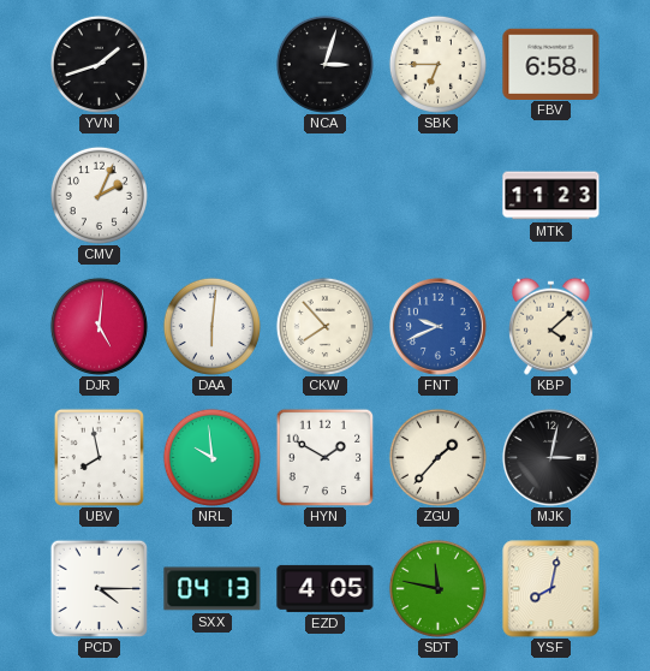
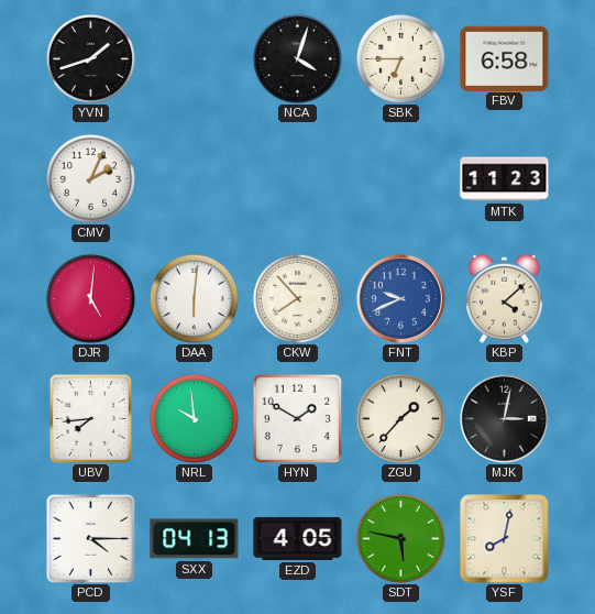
NCA: 3:03 -> 4:03
UBV: 7:58 -> 7:44
SDT: 11:47 -> 5:47
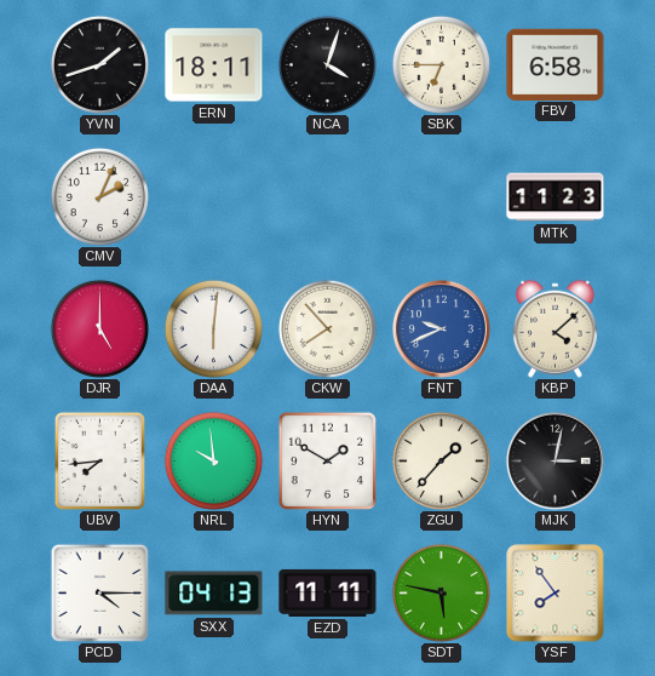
ERN: none -> 18:11
DJR: 5:01 -> 5:00
EZD: 4:05 -> 11:11
YSF: 8:02 -> 7:54
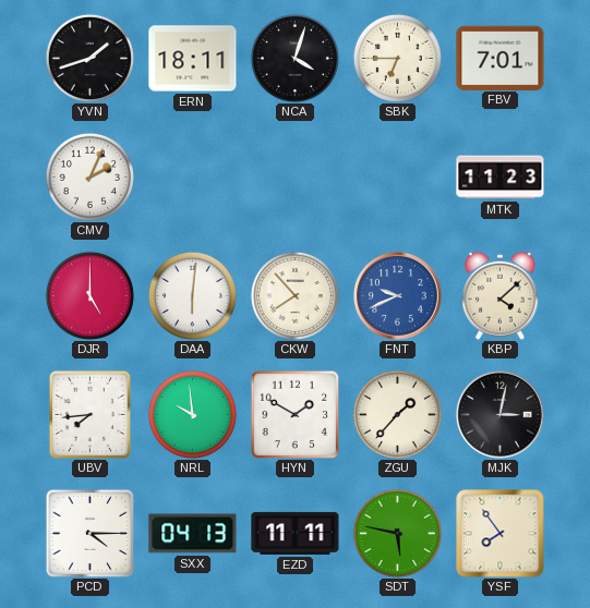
FBV: 6:58 -> 7:01
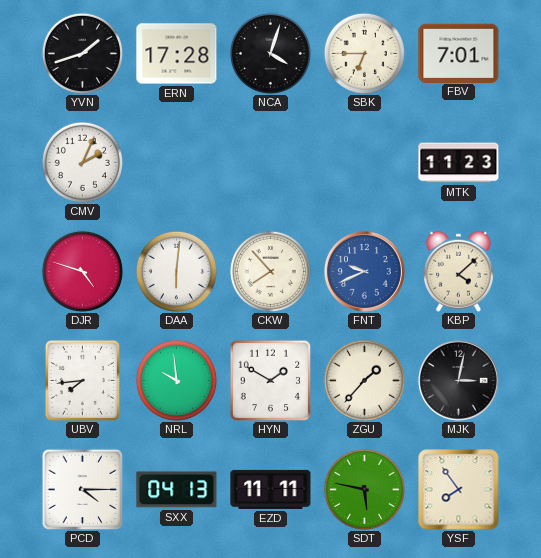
ERN: 18:11 -> 17:28
DJR: 5:00 -> 4:48
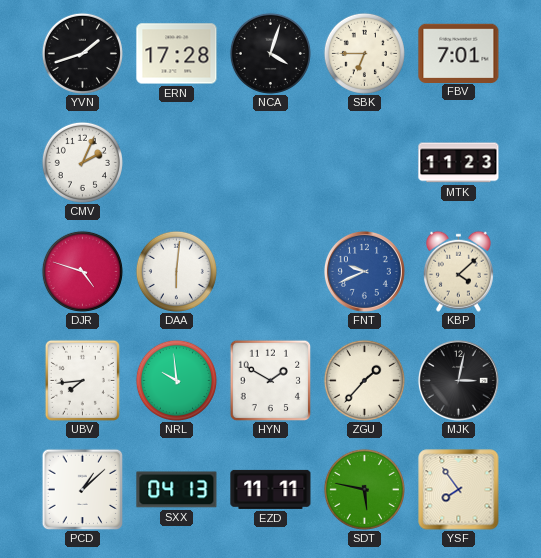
CKW: 7:53 -> none
PCD: 4:15 -> 1:08
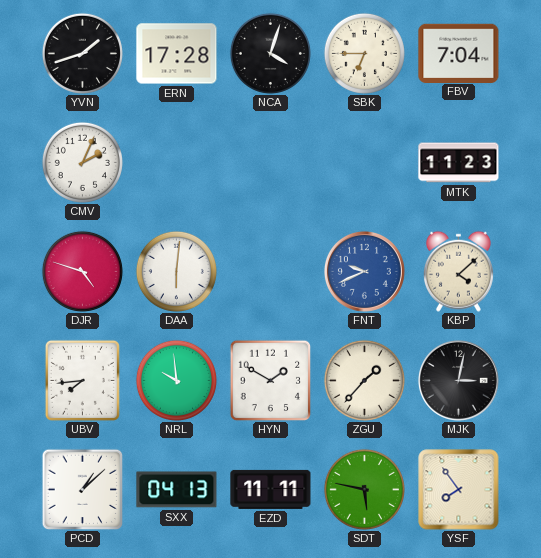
FBV: 7:01 -> 7:04
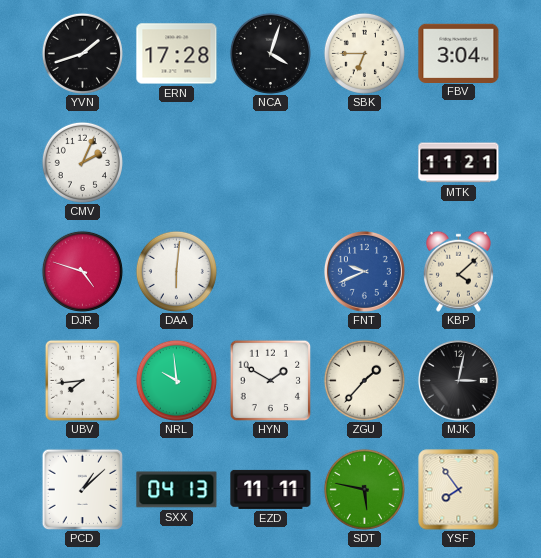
FBV: 7:04 -> 3:04
MTK: 11:23 -> 11:21
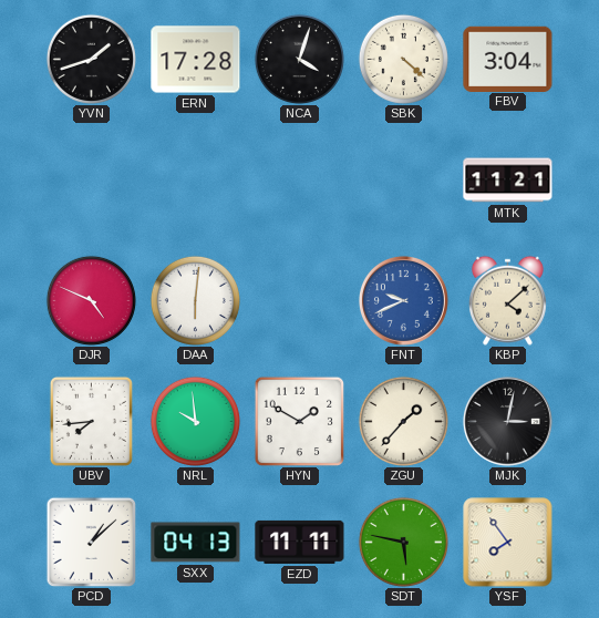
SBK: 6:45 -> 4:22
CMV: 2:04 -> none
DJR: 4:48 -> 4:49
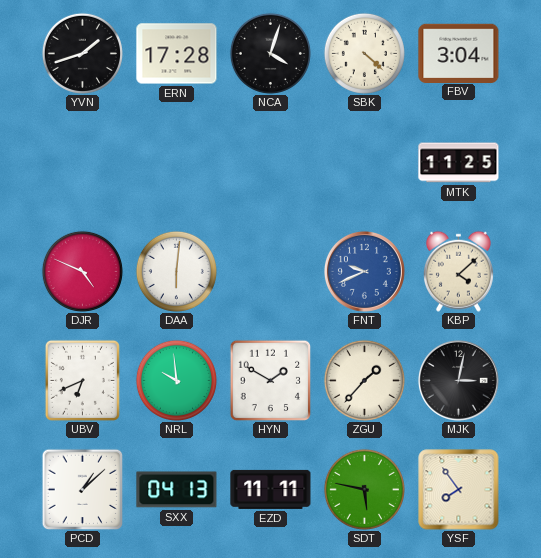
MTK: 11:21 -> 11:25
UBV: 7:44 -> 6:41
